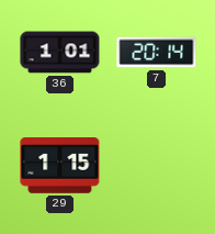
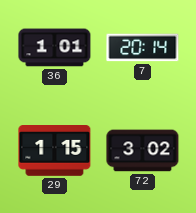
72: none -> 3:02
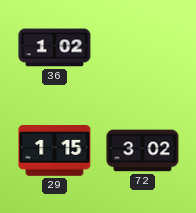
36: 1:01 -> 1:02
7: 20:14 -> none
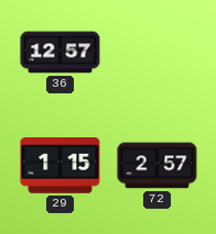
36: 1:02 -> 12:57
72: 3:02 -> 2:57
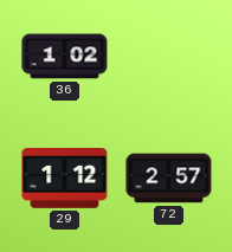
36: 12:57 -> 1:02
29: 1:15 -> 1:12
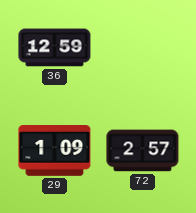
36: 1:02 -> 12:59
29: 1:12 -> 1:09
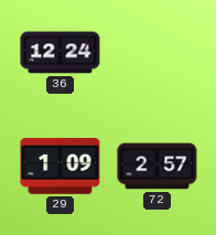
36: 12:59 -> 12:24
